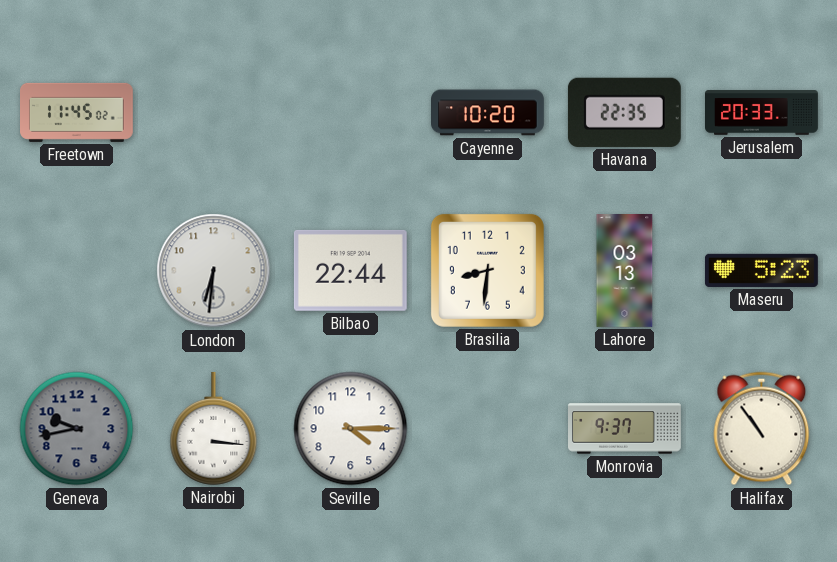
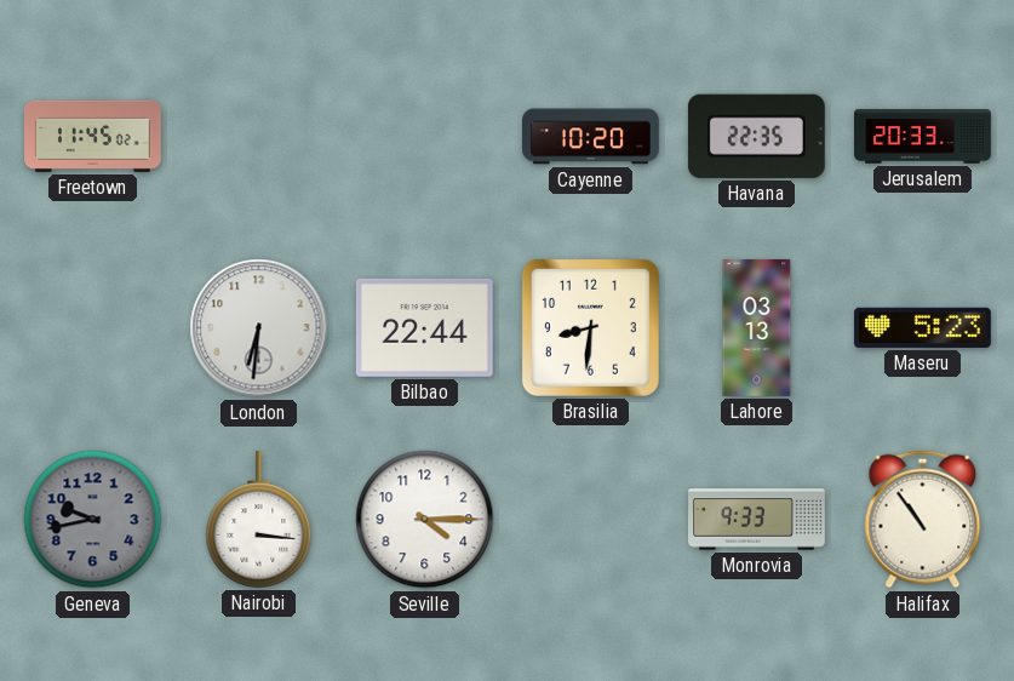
Monrovia: 9:37 -> 9:33
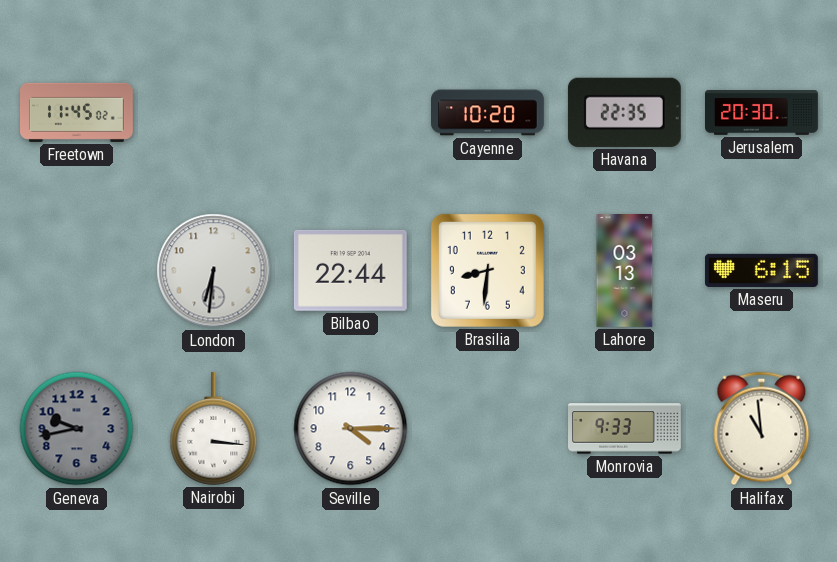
Jerusalem: 20:33 -> 20:30
Maseru: 5:23 -> 6:15
Halifax: 10:54 -> 10:59
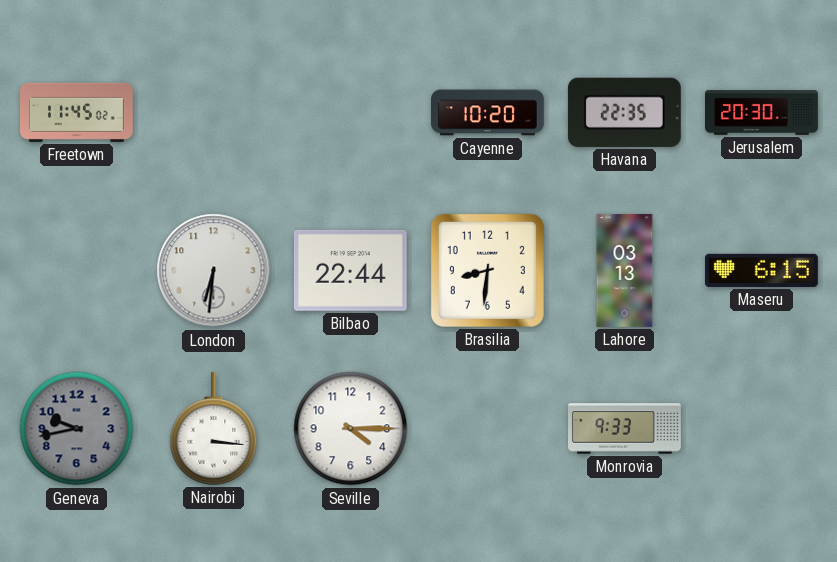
Halifax: 10:59 -> none
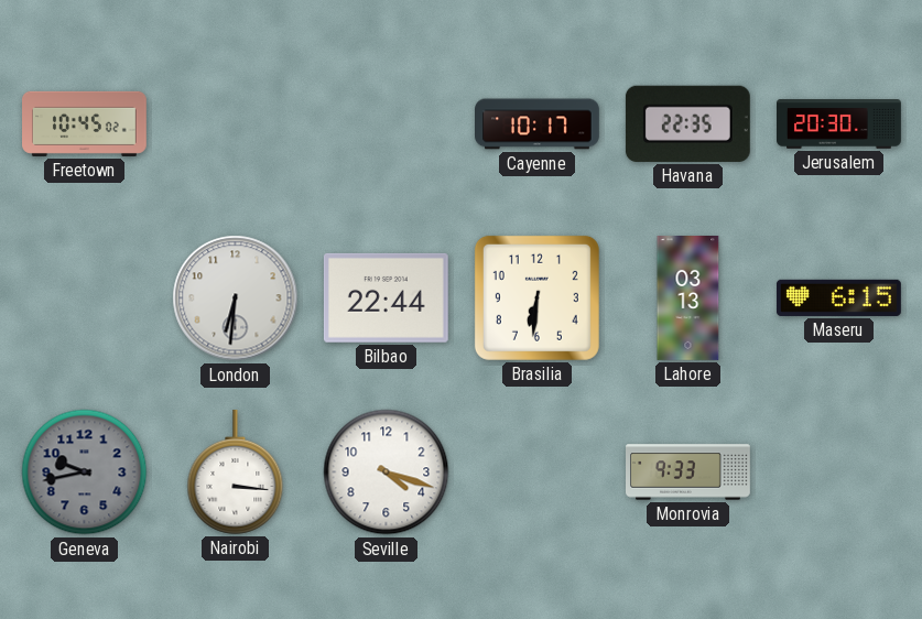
Freetown: 11:45 -> 10:45
Cayenne: 10:20 -> 10:17
Brasilia: 8:31 -> 6:31
Seville: 4:15 -> 4:18
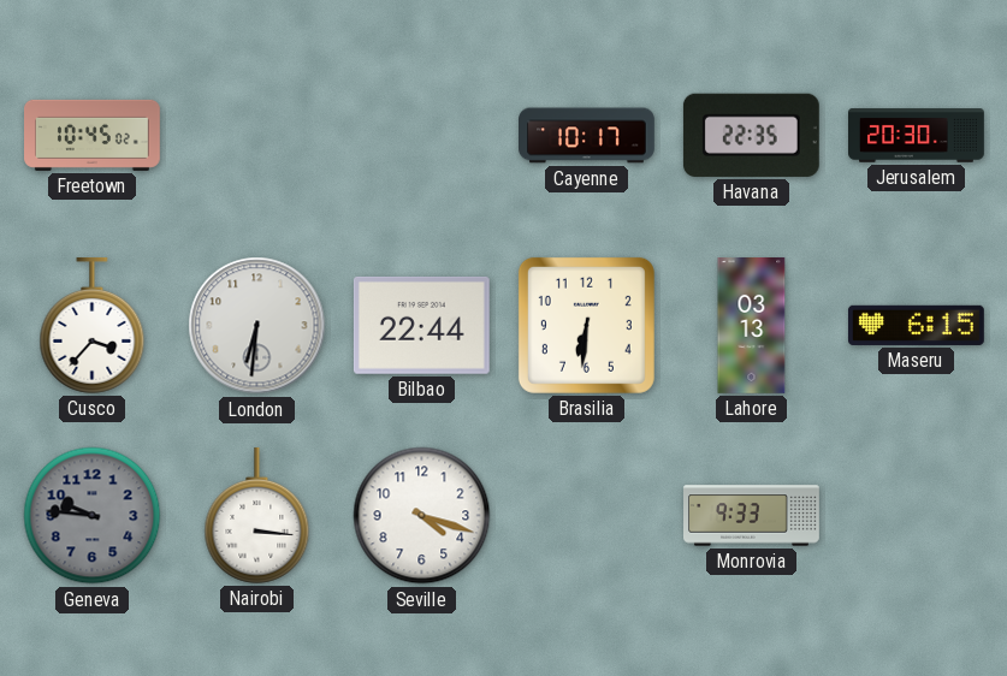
Cusco: none -> 3:37
Geneva: 9:43 -> 9:46
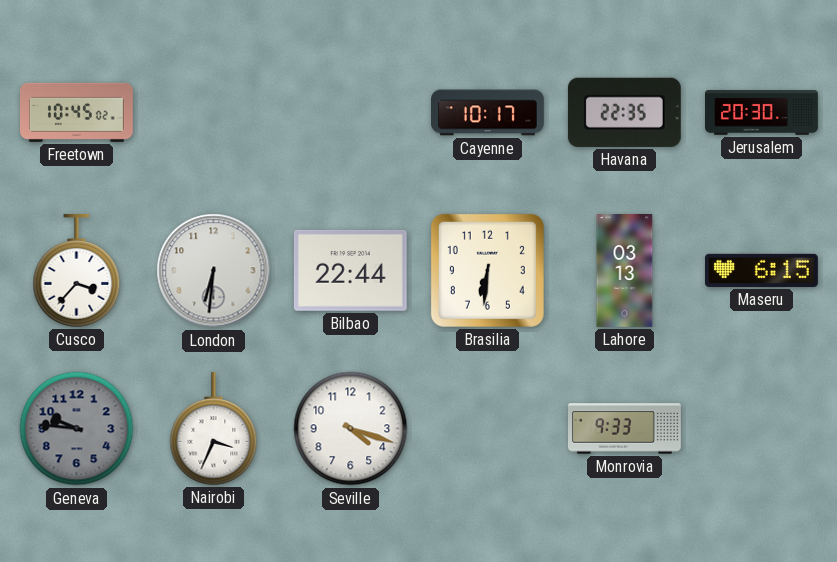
Nairobi: 3:16 -> 3:34
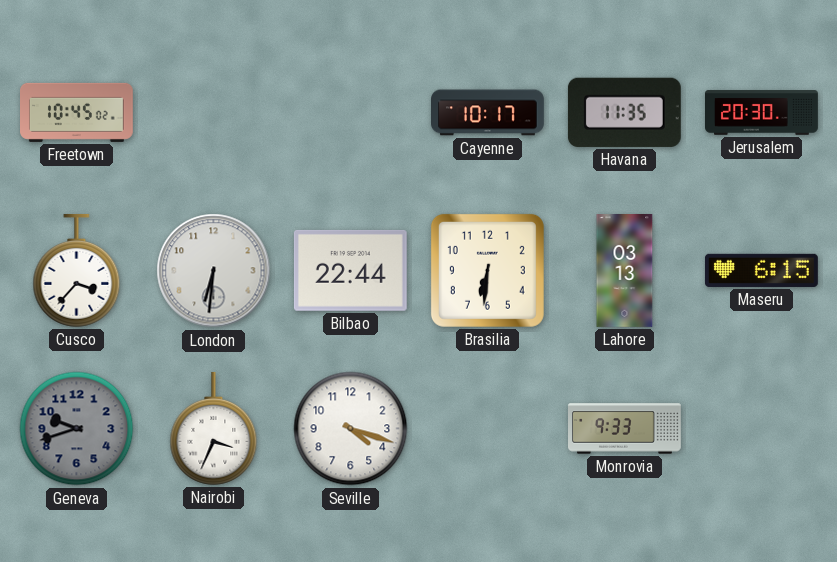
Havana: 22:35 -> 11:35
Geneva: 9:46 -> 9:42
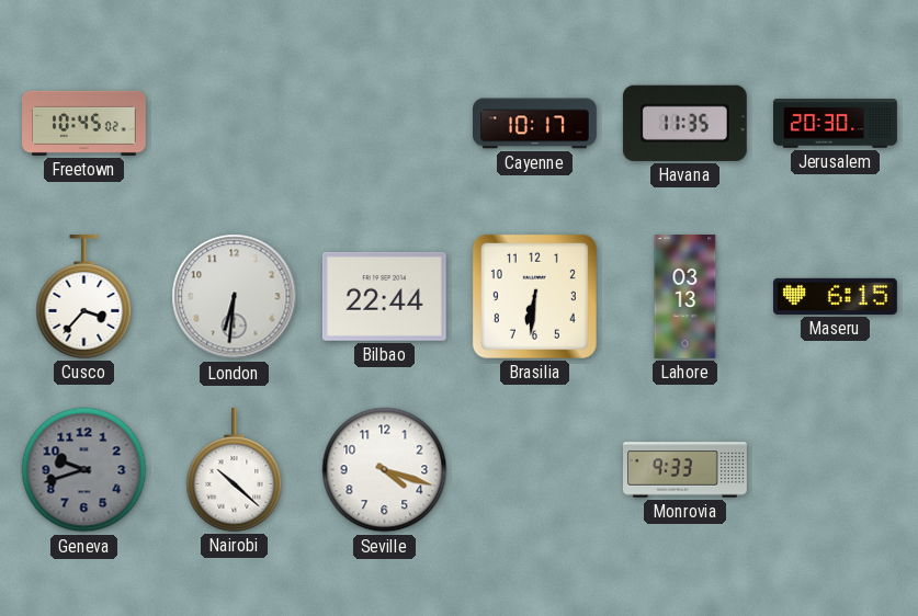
Nairobi: 3:34 -> 10:22
